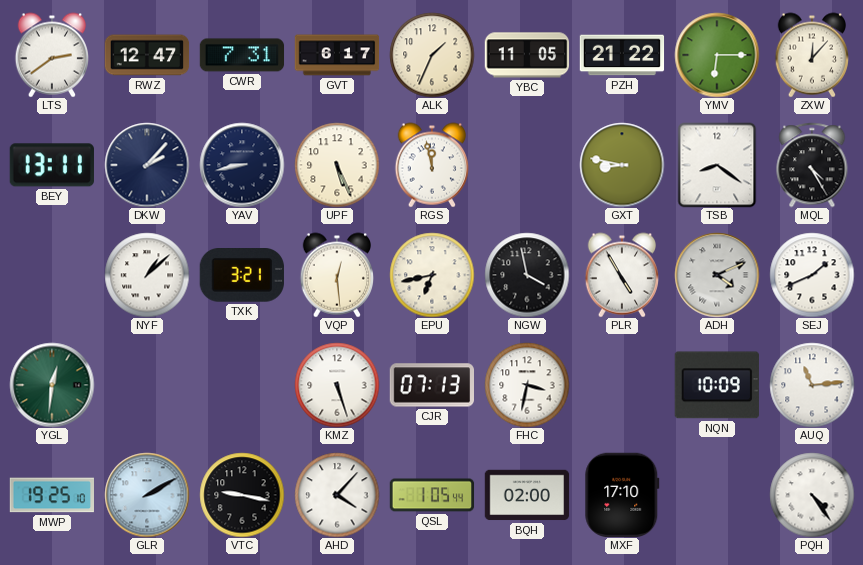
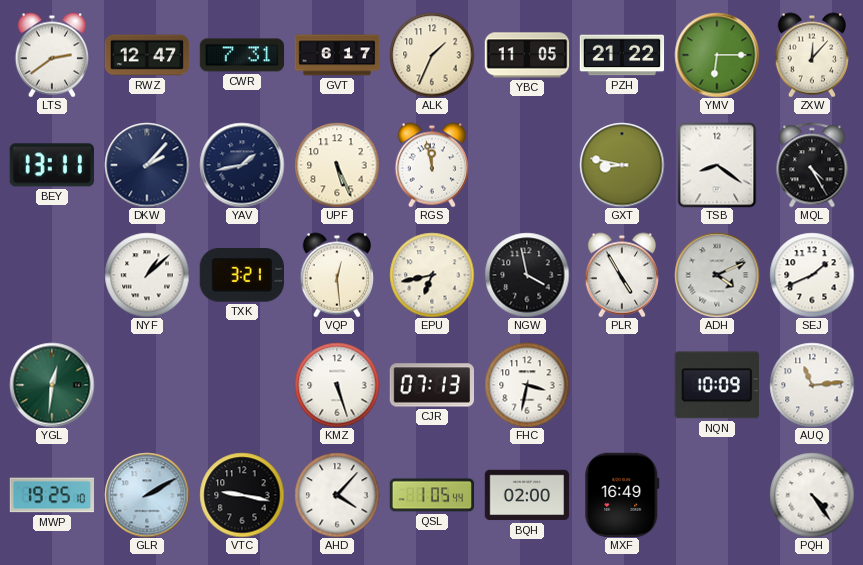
YAV: 8:43 -> 1:43
MXF: 17:10 -> 16:49
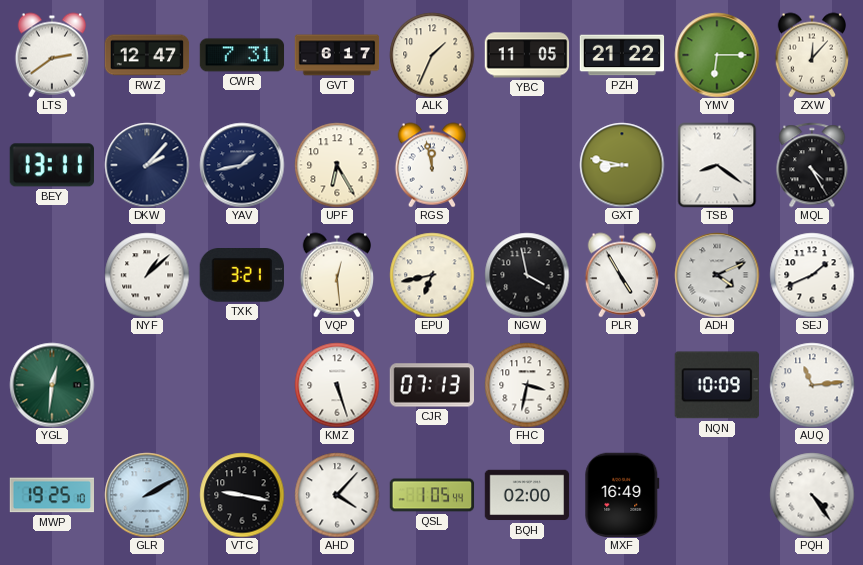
UPF: 5:26 -> 6:25
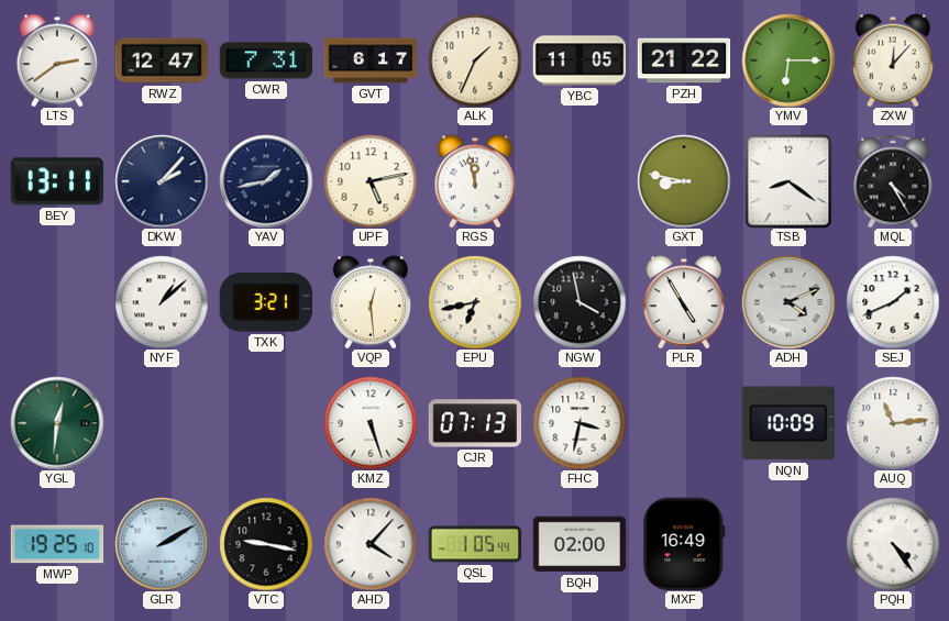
UPF: 6:25 -> 5:13
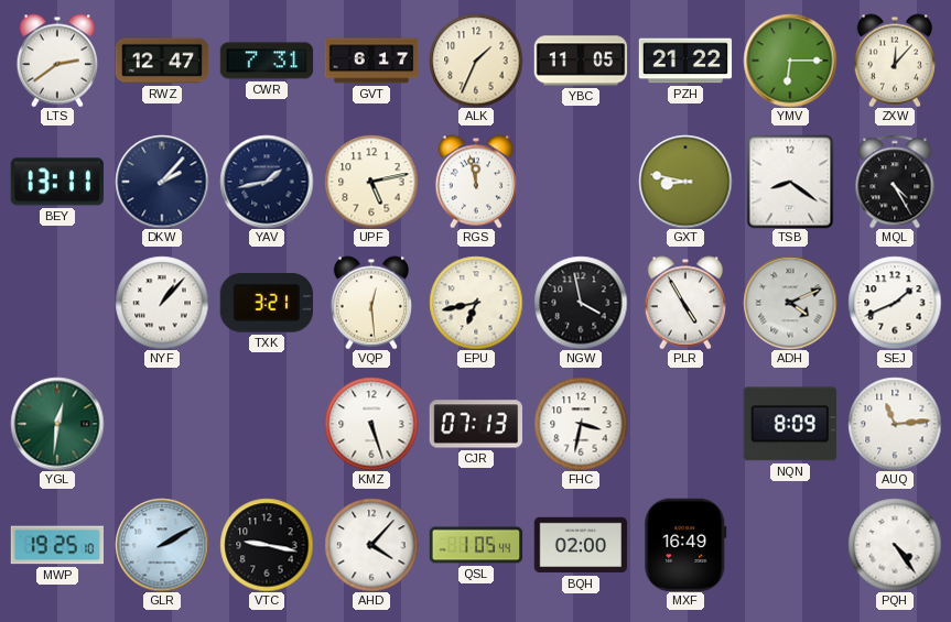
NYF: 1:08 -> 1:07
NQN: 10:09 -> 8:09
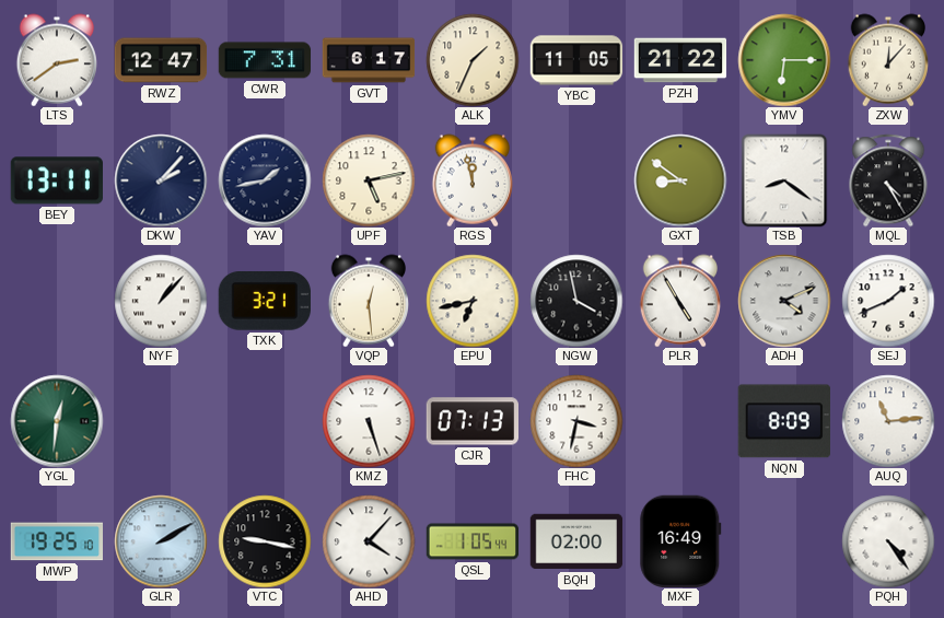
GXT: 8:47 -> 8:51
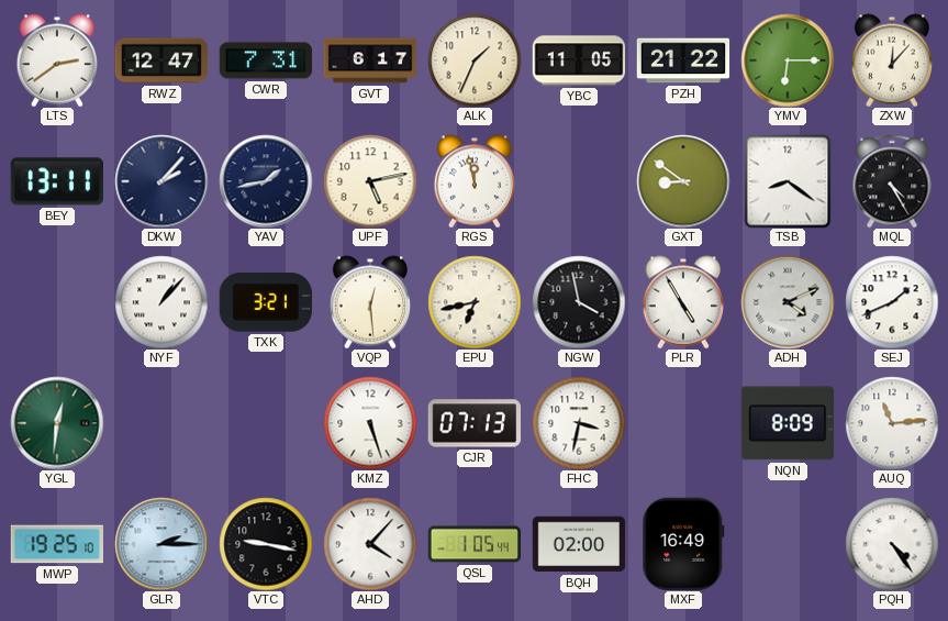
GLR: 2:10 -> 2:15
